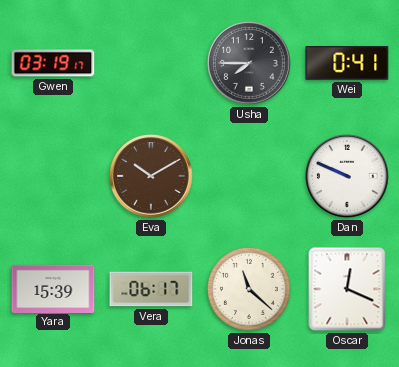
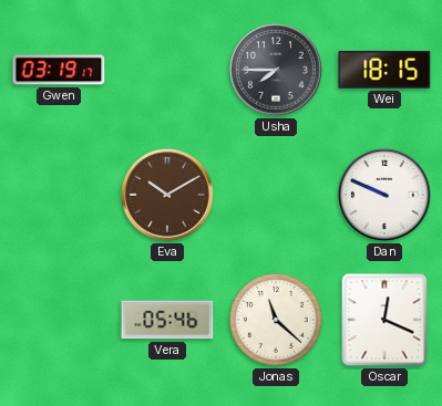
Wei: 0:41 -> 18:15
Yara: 15:39 -> none
Vera: 06:17 -> 05:46
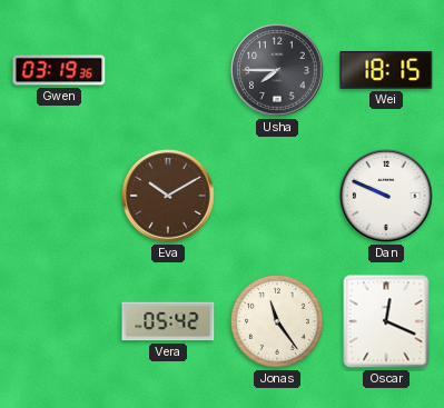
Gwen: 03:19:17 -> 03:19:36
Vera: 05:46 -> 05:42
Jonas: 11:22 -> 11:24
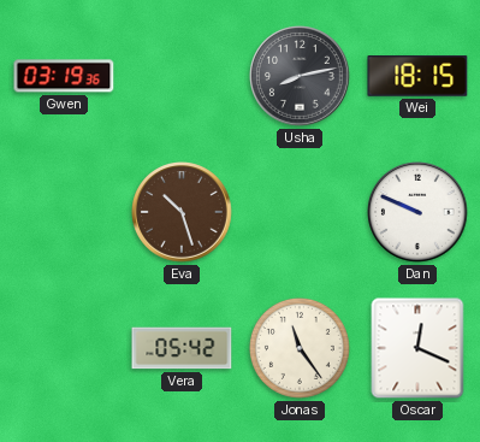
Usha: 7:45 -> 8:13
Eva: 10:10 -> 10:27
